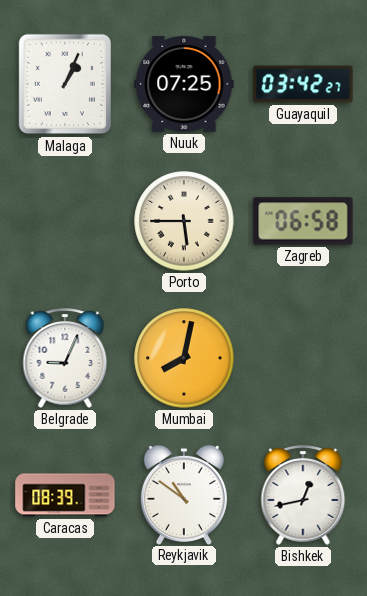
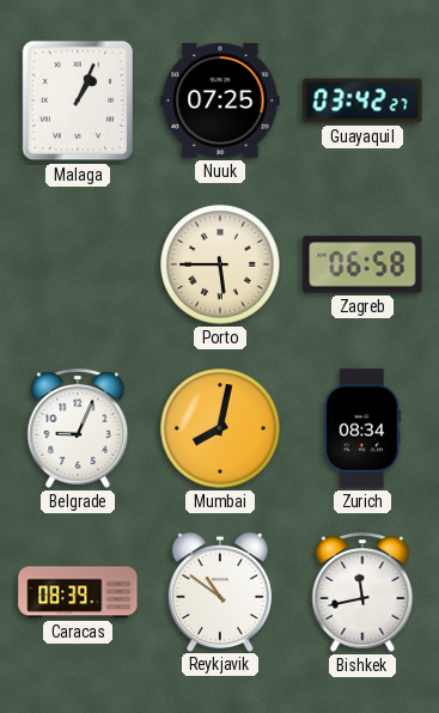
Zurich: none -> 08:34
Bishkek: 12:43 -> 11:43
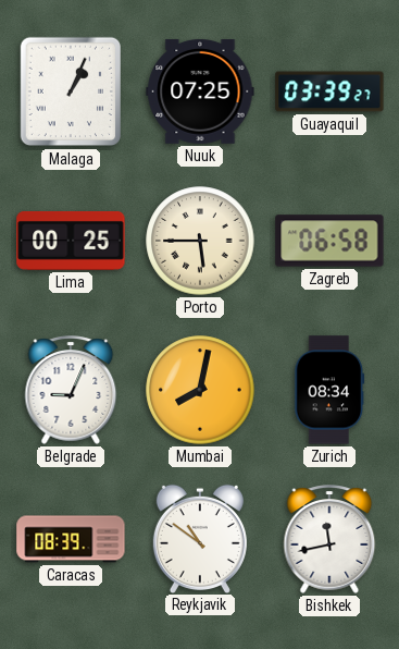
Guayaquil: 03:42 -> 03:39
Lima: none -> 00:25
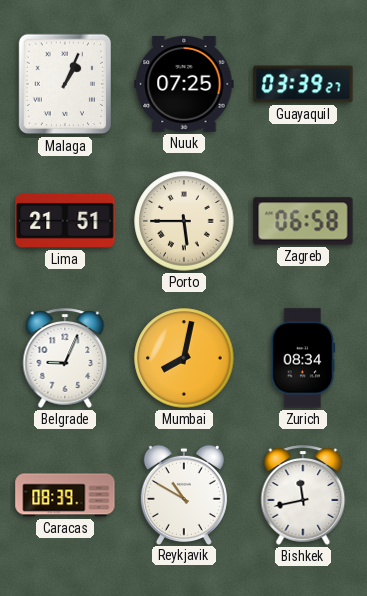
Lima: 00:25 -> 21:51
Reykjavik: 10:51 -> 10:50
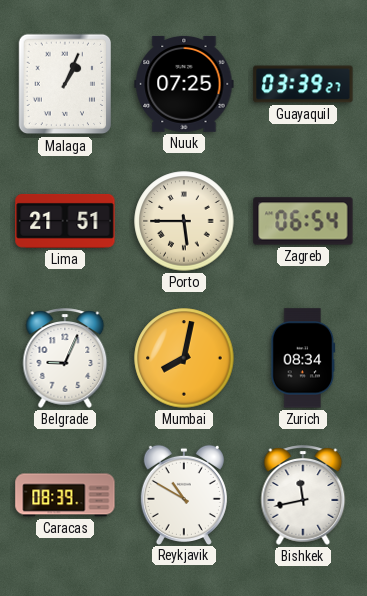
Zagreb: 06:58 -> 06:54
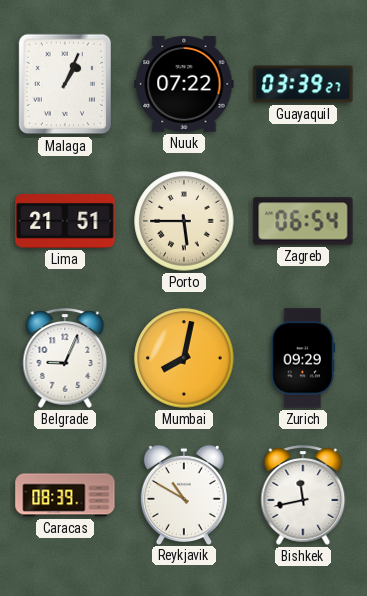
Nuuk: 07:25 -> 07:22
Zurich: 08:34 -> 09:29
